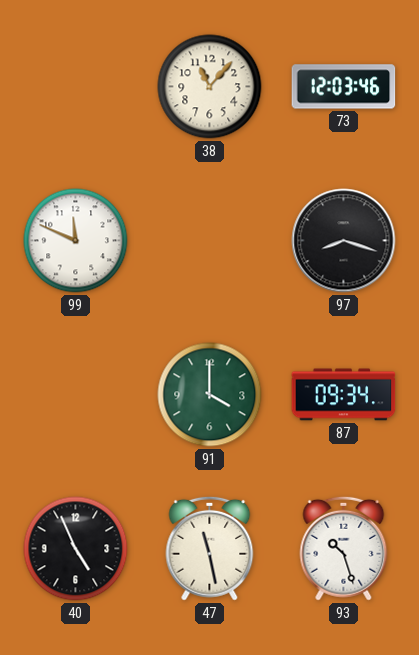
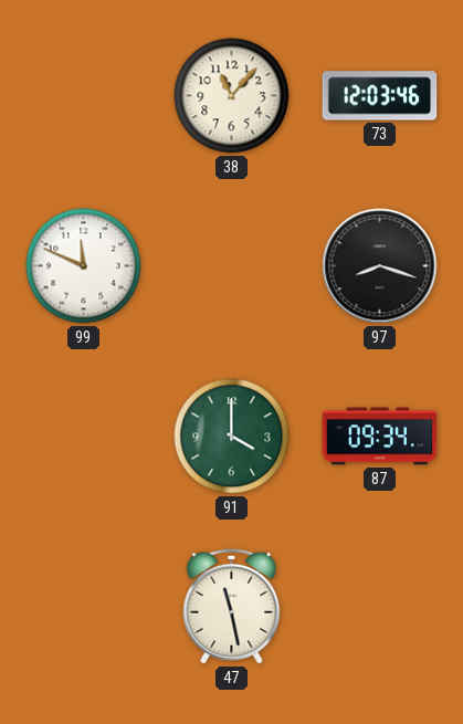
40: 4:56 -> none
93: 10:27 -> none
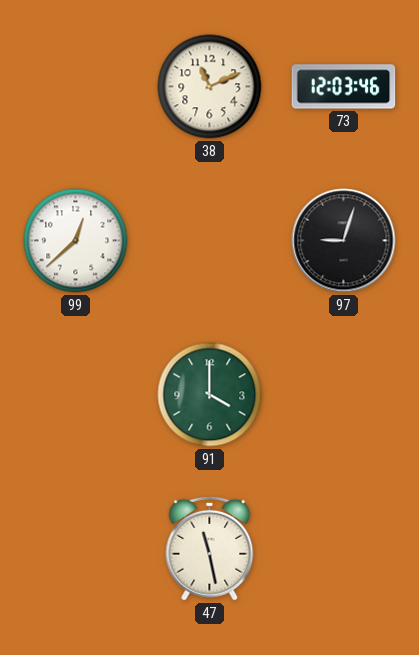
38: 11:07 -> 11:11
99: 11:49 -> 12:38
97: 8:18 -> 9:03
87: 09:34 -> none
